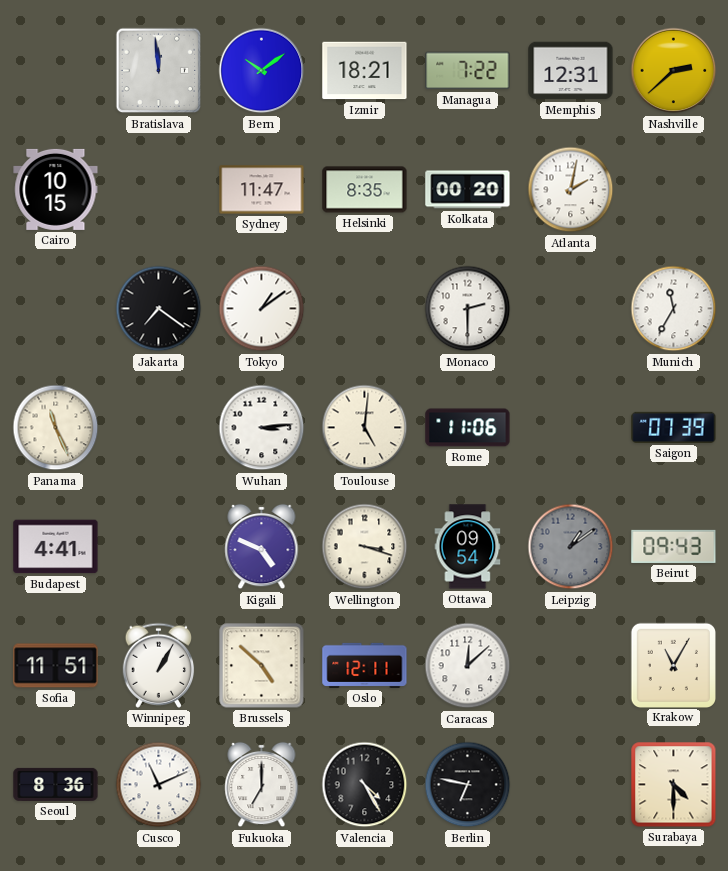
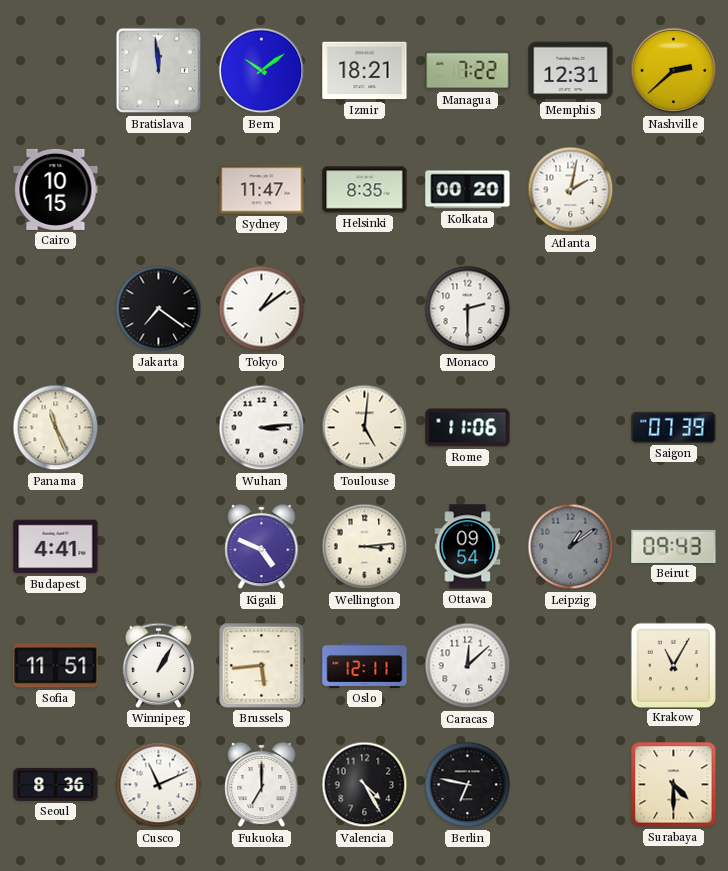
Munich: 11:35 -> none
Wellington: 3:18 -> 3:14
Brussels: 4:52 -> 5:44
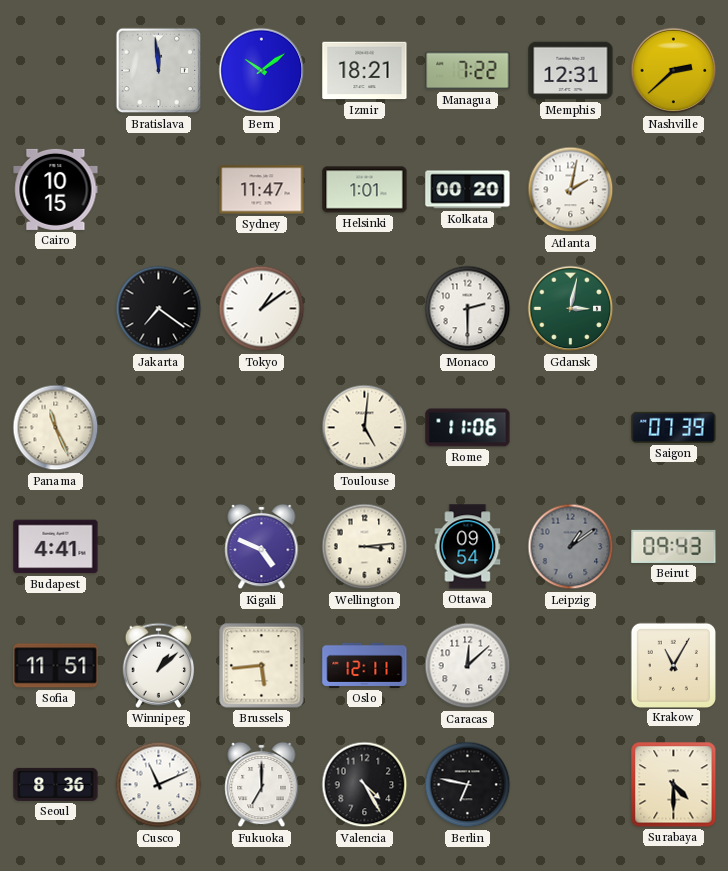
Helsinki: 8:35 -> 1:01
Gdansk: none -> 3:02
Wuhan: 3:14 -> none
Winnipeg: 1:05 -> 1:08
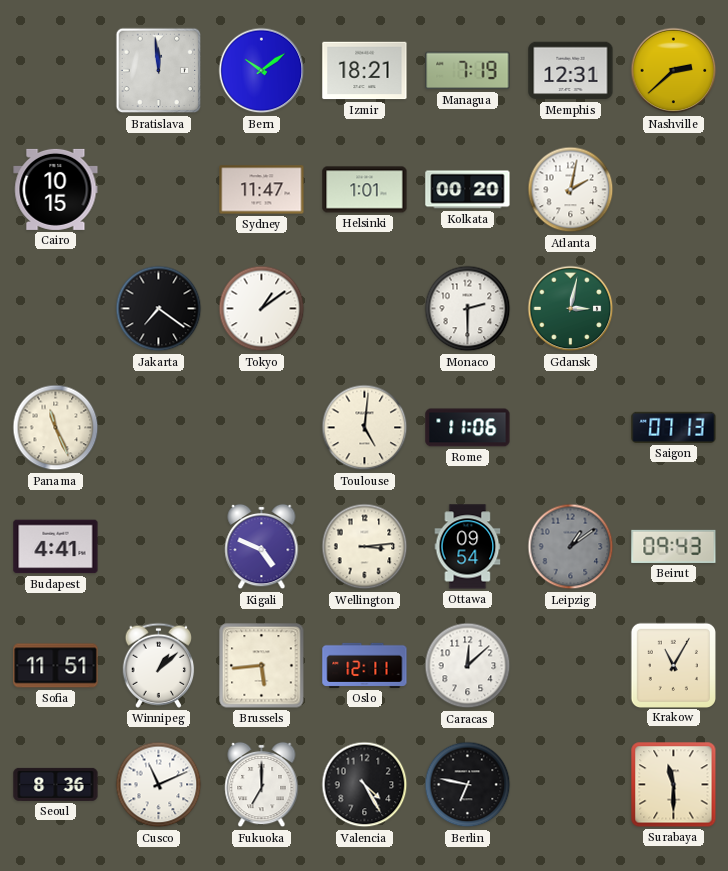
Managua: 7:22 -> 7:19
Saigon: 07:39 -> 07:13
Surabaya: 4:30 -> 11:30
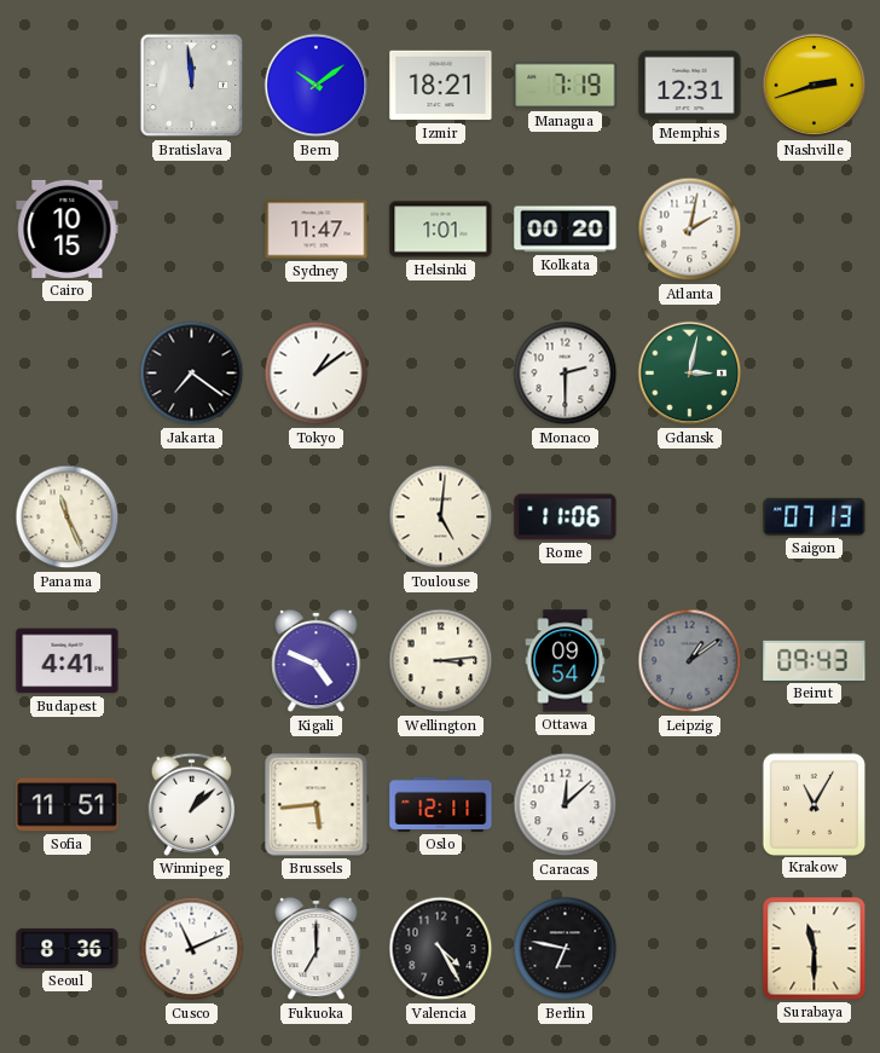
Nashville: 2:38 -> 2:42
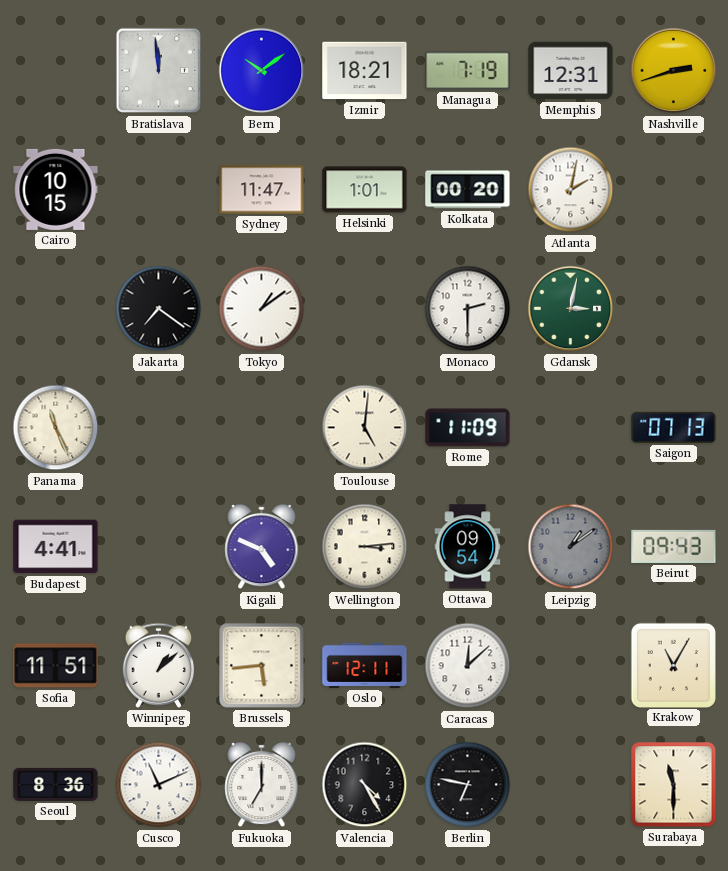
Rome: 11:06 -> 11:09
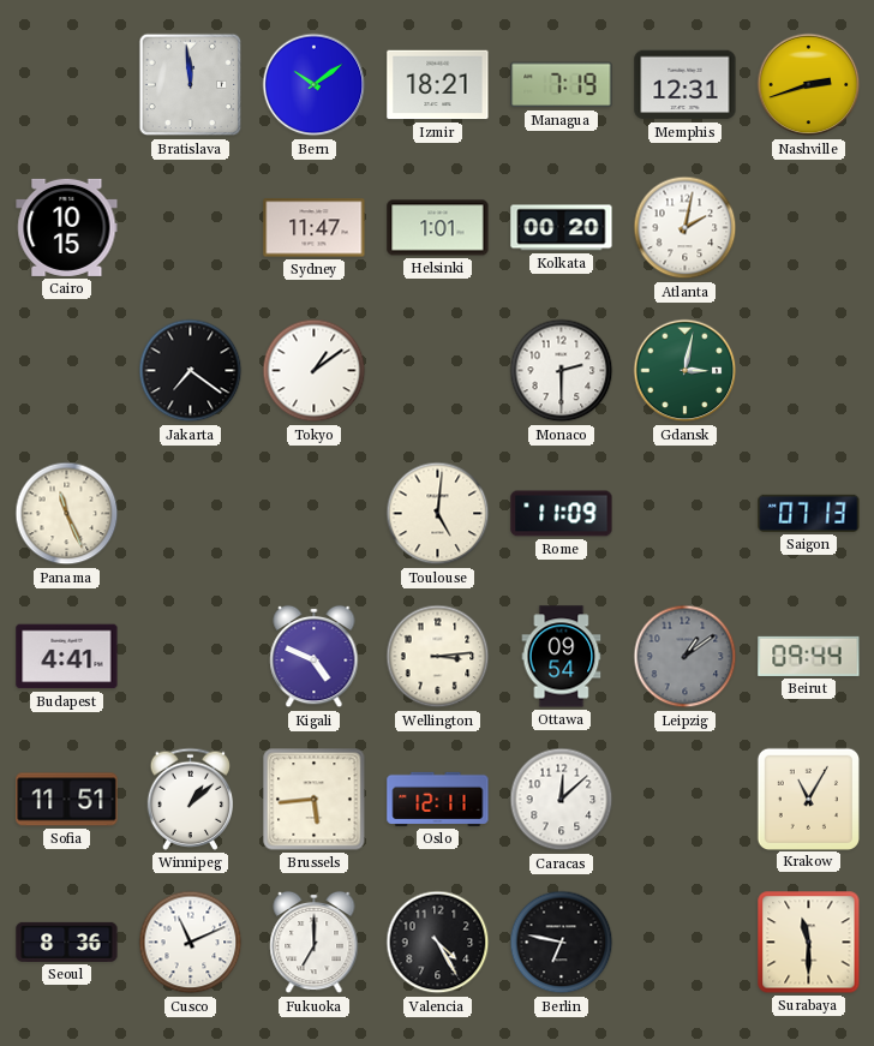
Beirut: 09:43 -> 09:44
